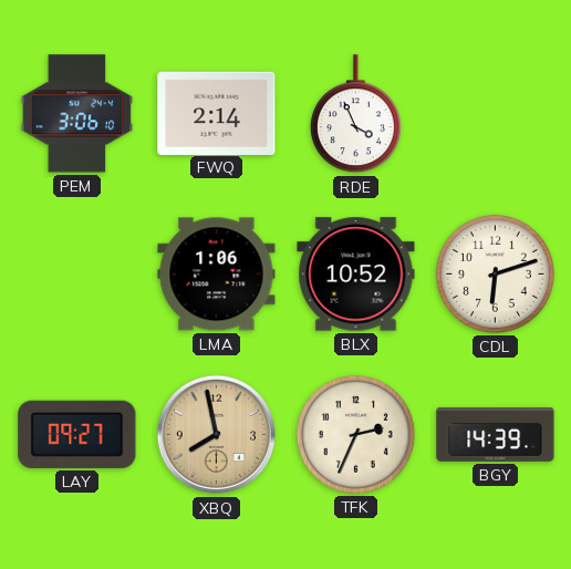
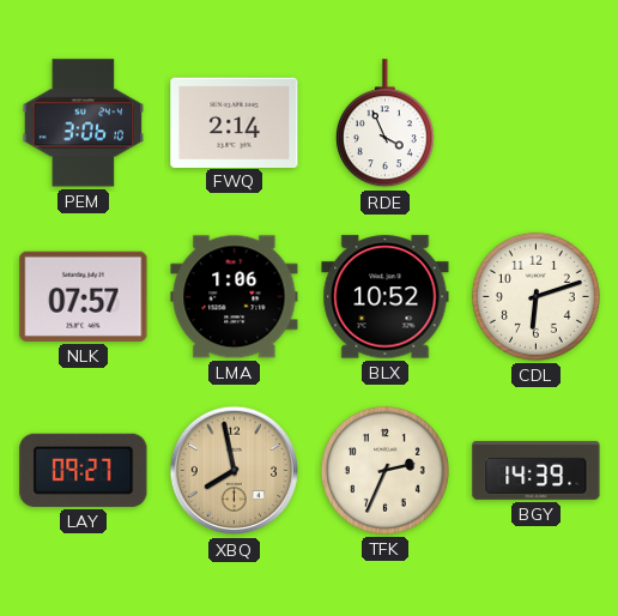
NLK: none -> 07:57
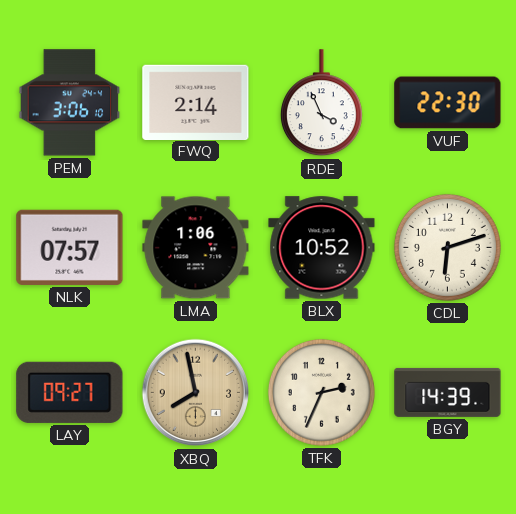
VUF: none -> 22:30
